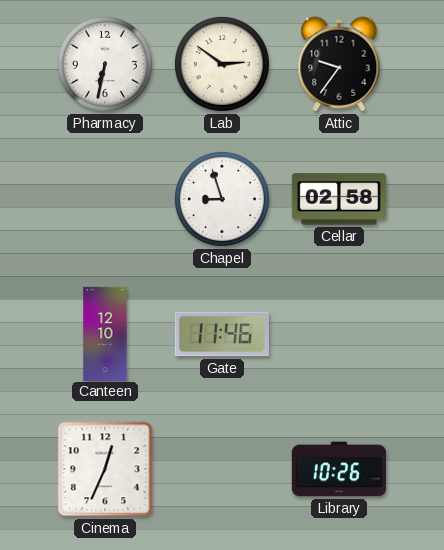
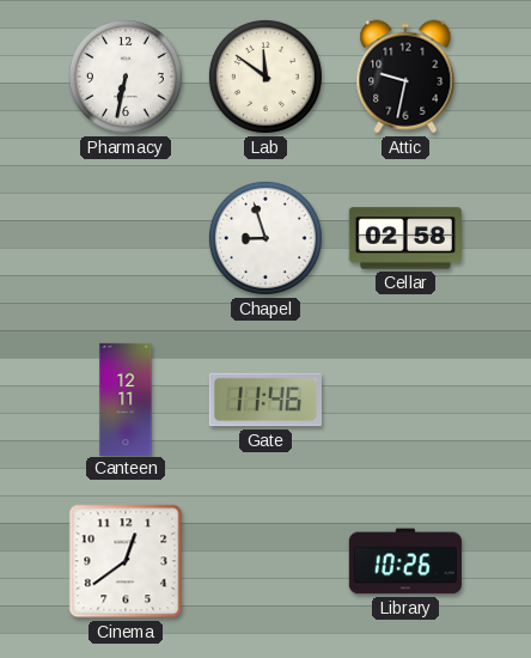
Lab: 2:51 -> 11:51
Attic: 9:36 -> 9:32
Canteen: 12:10 -> 12:11
Cinema: 12:34 -> 12:39
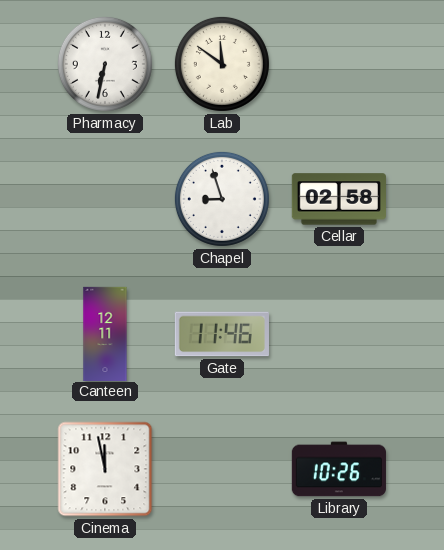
Attic: 9:32 -> none
Cinema: 12:39 -> 11:58
